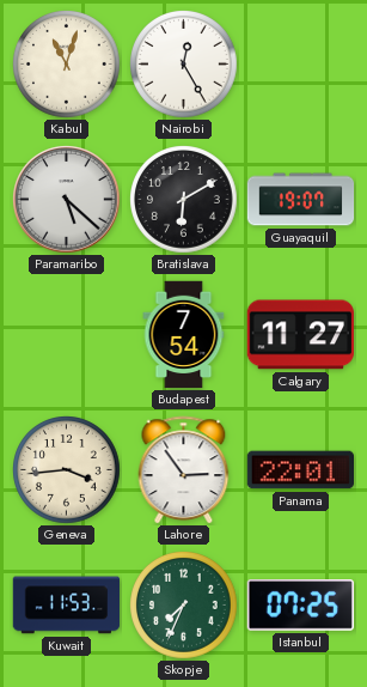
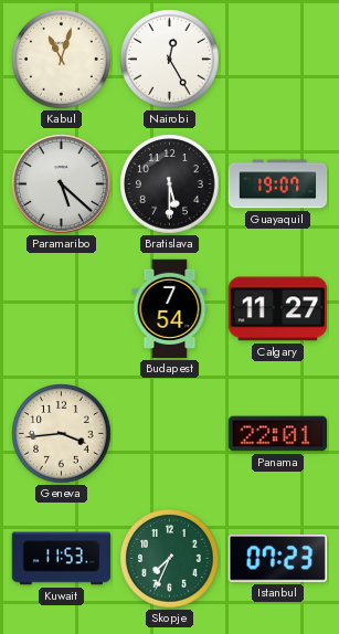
Bratislava: 6:10 -> 5:30
Lahore: 2:54 -> none
Istanbul: 07:25 -> 07:23
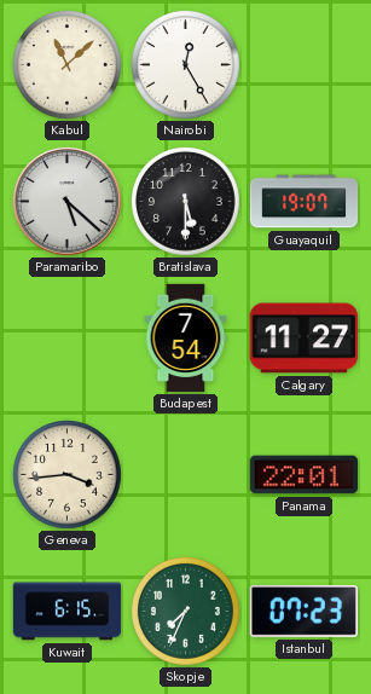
Kabul: 11:03 -> 11:08
Kuwait: 11:53 -> 6:15
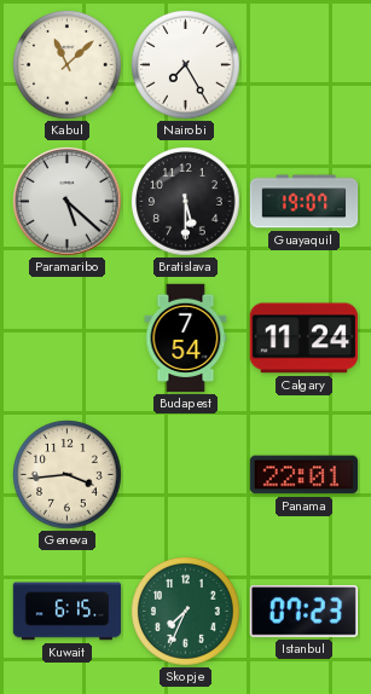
Nairobi: 12:25 -> 7:25
Calgary: 11:27 -> 11:24
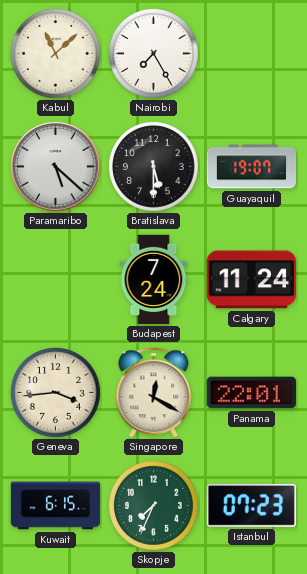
Budapest: 7:54 -> 7:24
Singapore: none -> 12:20
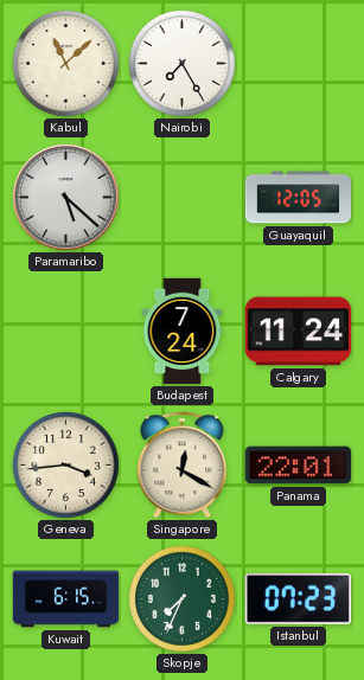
Bratislava: 5:30 -> none
Guayaquil: 19:07 -> 12:05
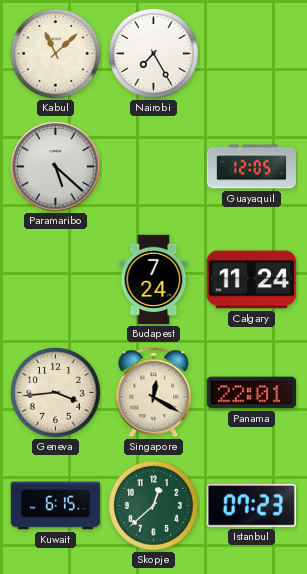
Skopje: 7:34 -> 12:38
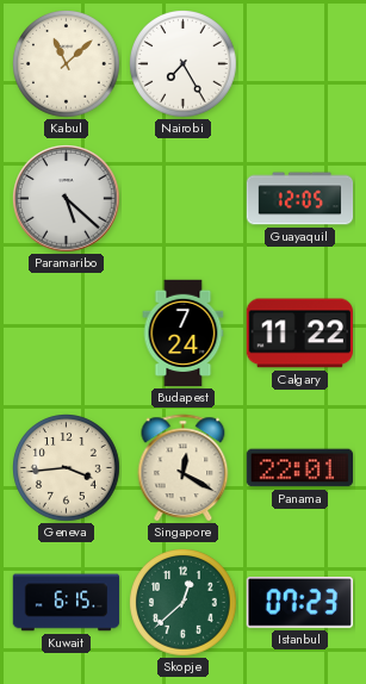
Calgary: 11:24 -> 11:22
